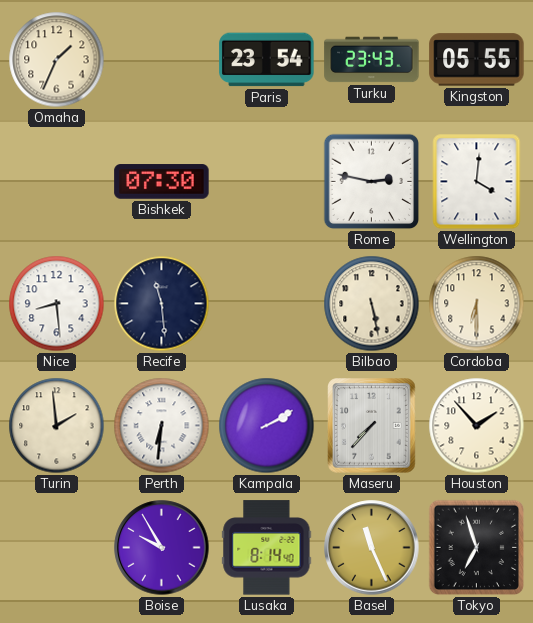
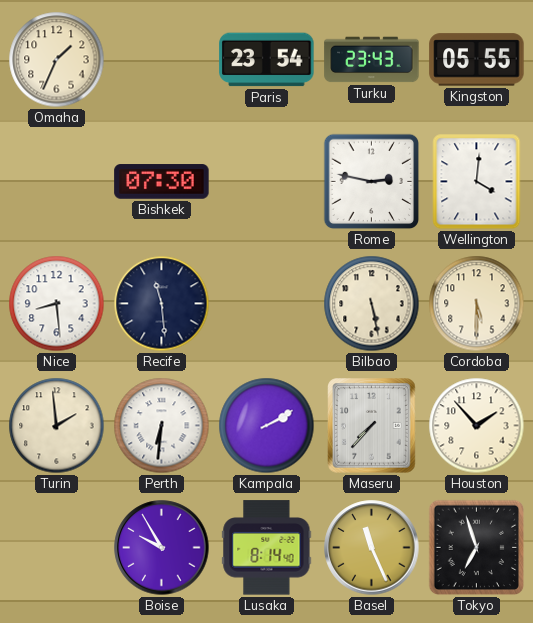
Cordoba: 6:30 -> 5:30
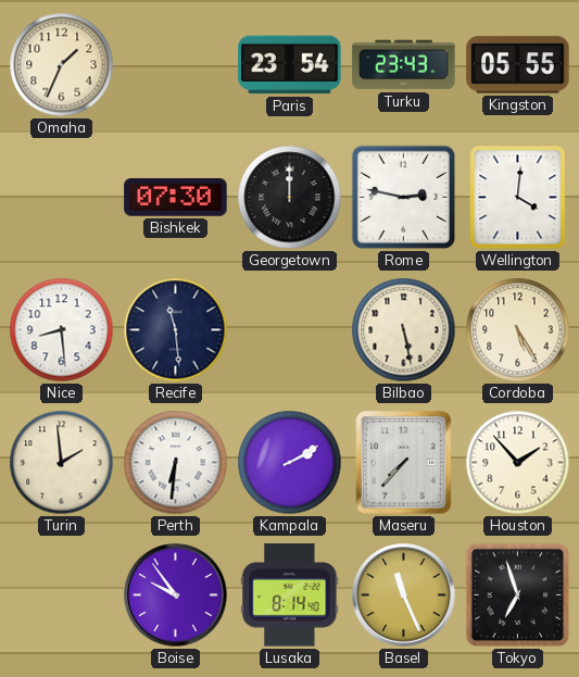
Georgetown: none -> 12:00
Cordoba: 5:30 -> 5:25
Boise: 9:55 -> 9:54
